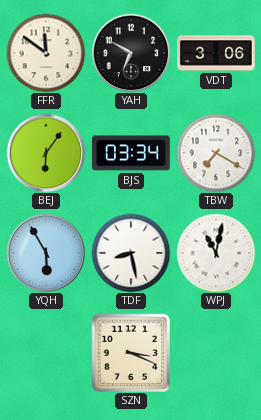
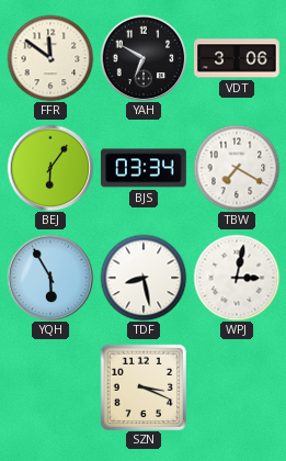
WPJ: 11:02 -> 3:02
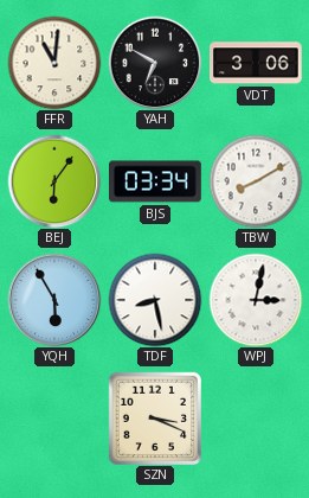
FFR: 11:51 -> 11:01
TBW: 7:20 -> 8:10
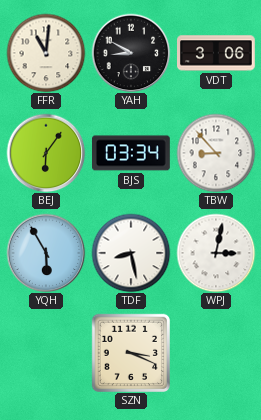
YAH: 6:50 -> 8:50
TBW: 8:10 -> 8:53
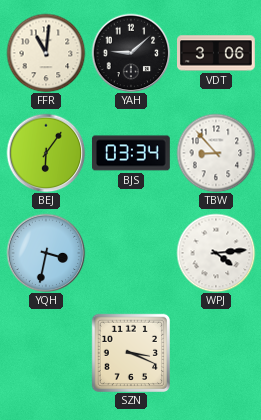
YAH: 8:50 -> 9:08
YQH: 5:55 -> 3:32
TDF: 8:28 -> none
WPJ: 3:02 -> 4:14
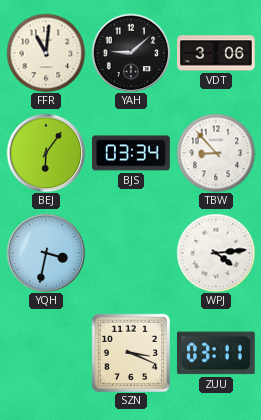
ZUU: none -> 03:11
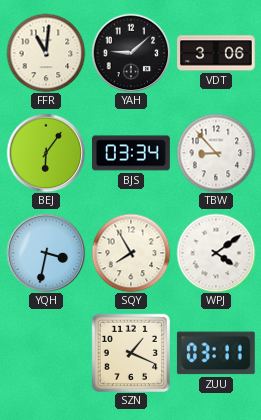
SQY: none -> 7:55
WPJ: 4:14 -> 4:09
SZN: 3:19 -> 1:19
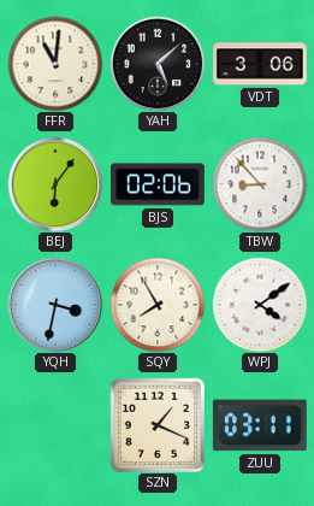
YAH: 9:08 -> 5:08
BJS: 03:34 -> 02:06
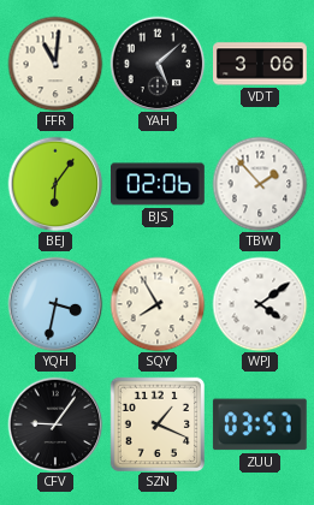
TBW: 8:53 -> 1:53
CFV: none -> 9:06
ZUU: 03:11 -> 03:57
